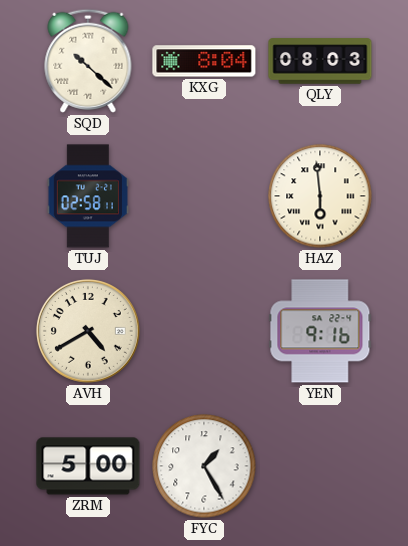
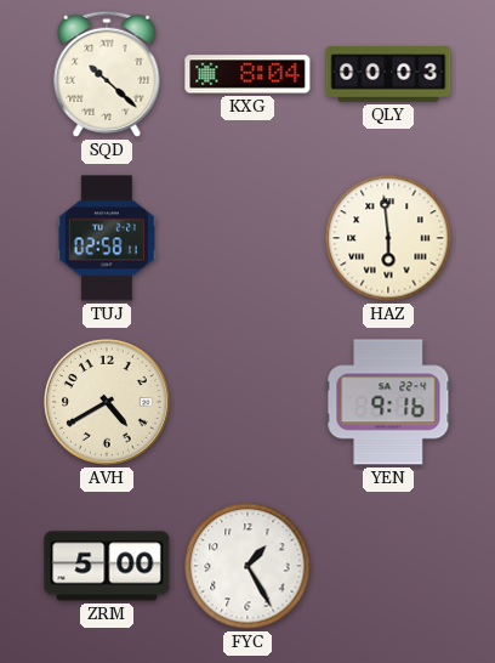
QLY: 08:03 -> 00:03
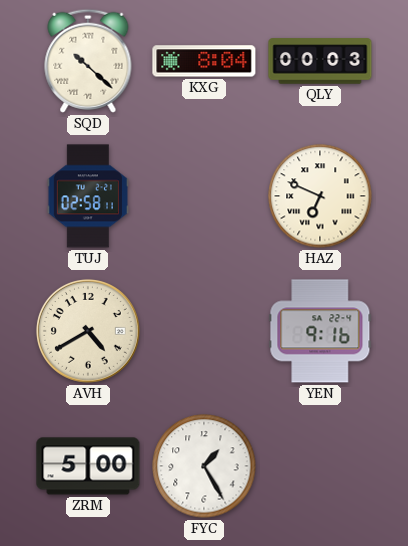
HAZ: 5:59 -> 6:49
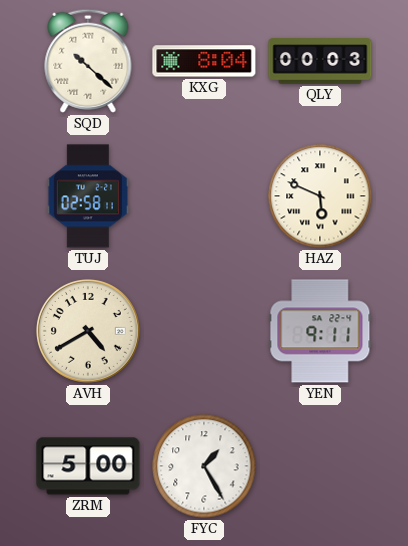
HAZ: 6:49 -> 5:49
YEN: 9:16 -> 9:11
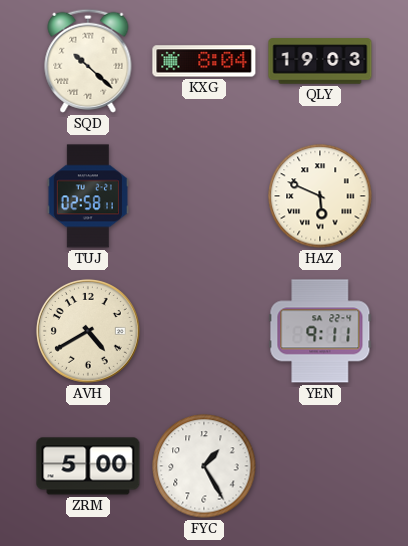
QLY: 00:03 -> 19:03
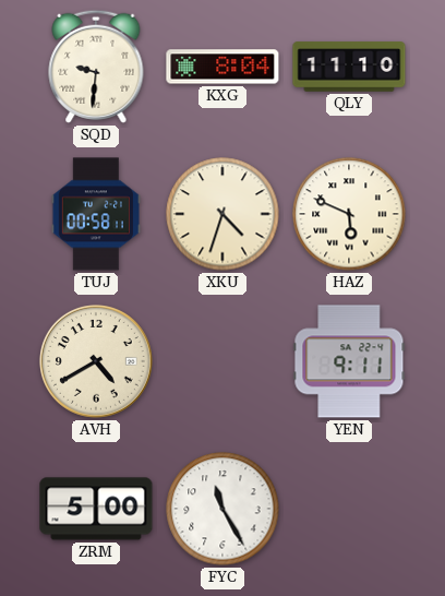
SQD: 10:22 -> 9:31
QLY: 19:03 -> 11:10
TUJ: 02:58 -> 00:58
XKU: none -> 4:33
FYC: 1:25 -> 11:25
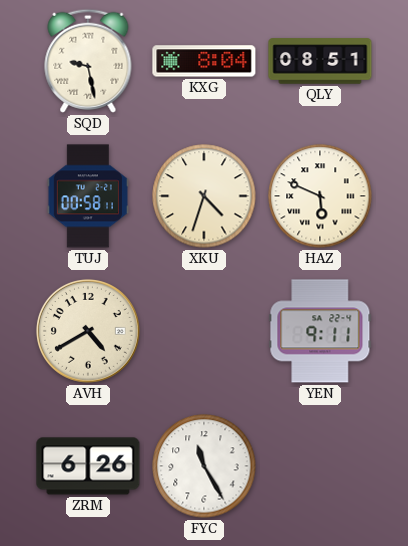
SQD: 9:31 -> 9:28
QLY: 11:10 -> 08:51
ZRM: 5:00 -> 6:26
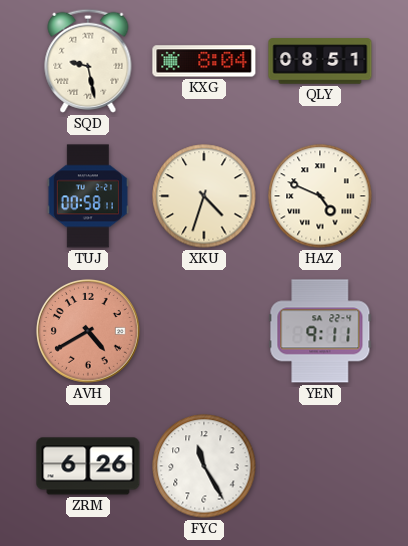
HAZ: 5:49 -> 4:49
AVH dial: cream -> salmon
